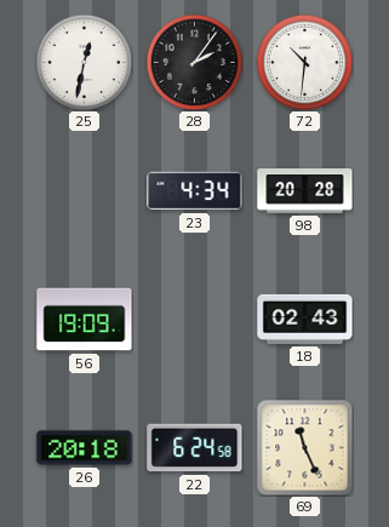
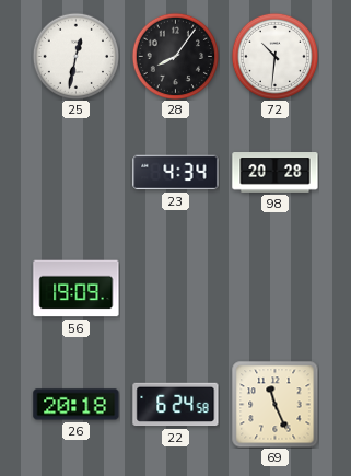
28: 2:06 -> 8:06
18: 02:43 -> none
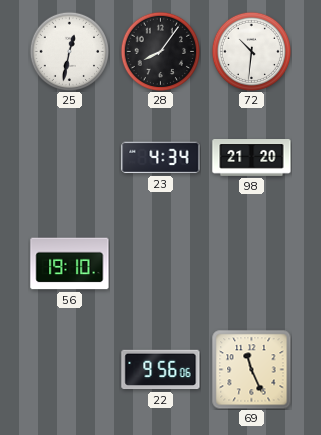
98: 20:28 -> 21:20
56: 19:09 -> 19:10
26: 20:18 -> none
22: 6:24 -> 9:56
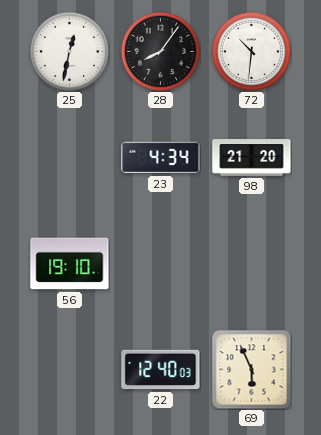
22: 9:56 -> 12:40
69: 11:26 -> 5:56
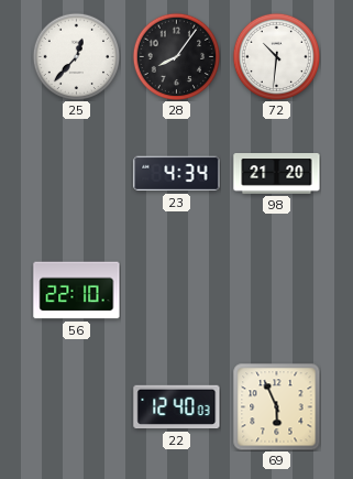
25: 12:32 -> 12:37
56: 19:10 -> 22:10
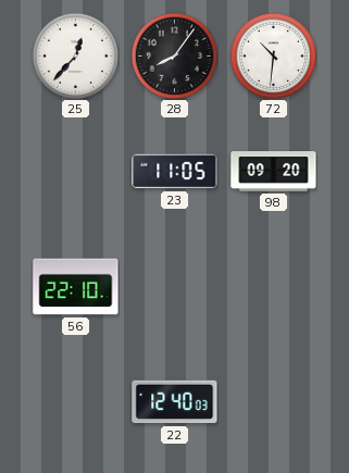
23: 4:34 -> 11:05
98: 21:20 -> 09:20
69: 5:56 -> none
